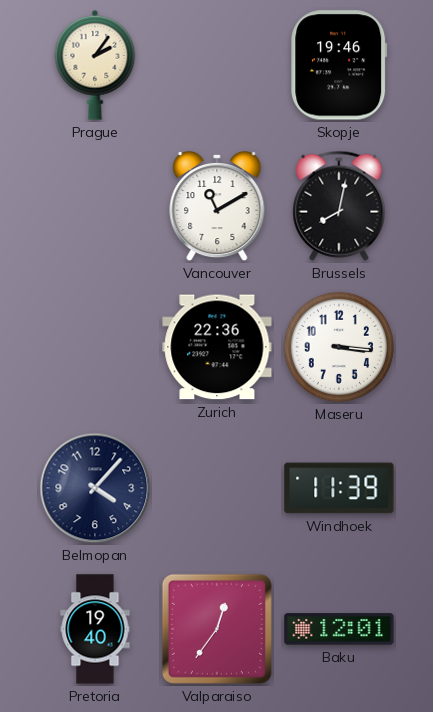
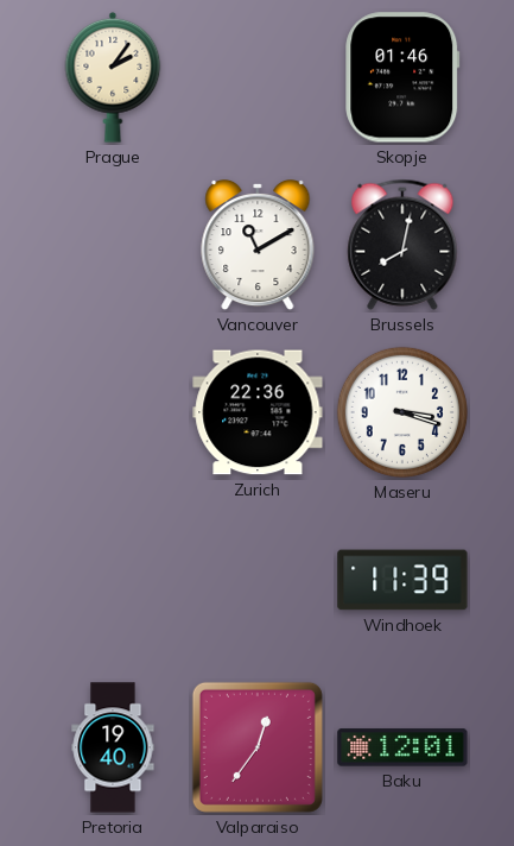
Skopje: 19:46 -> 01:46
Maseru: 3:16 -> 3:18
Belmopan: 4:07 -> none
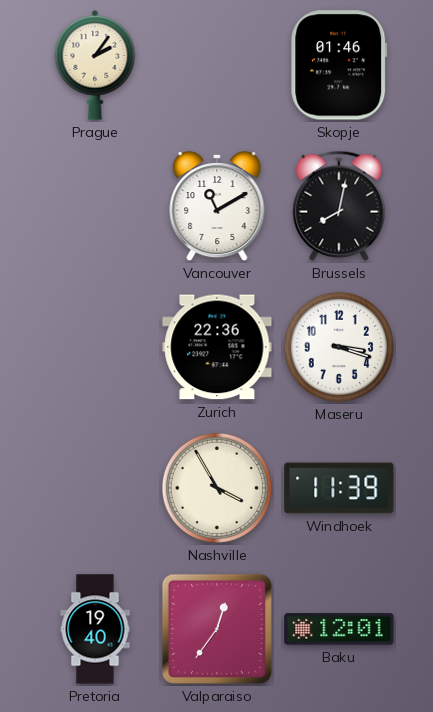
Nashville: none -> 3:55
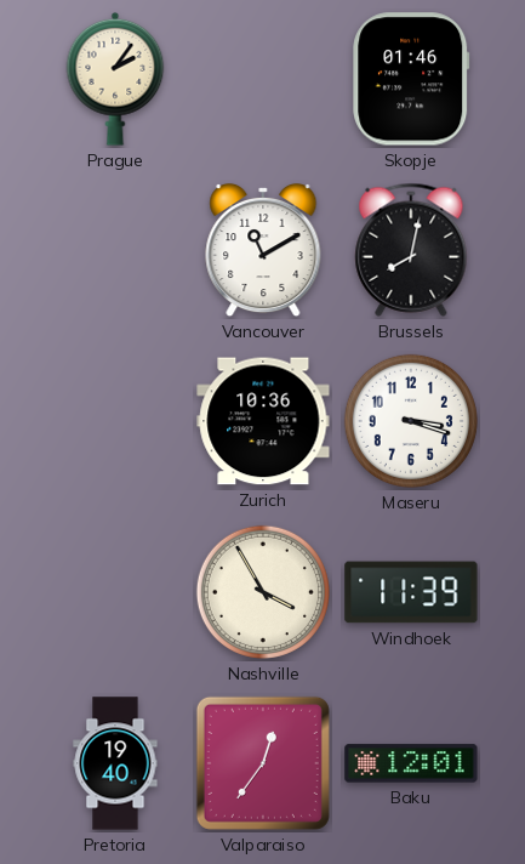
Zurich: 22:36 -> 10:36
